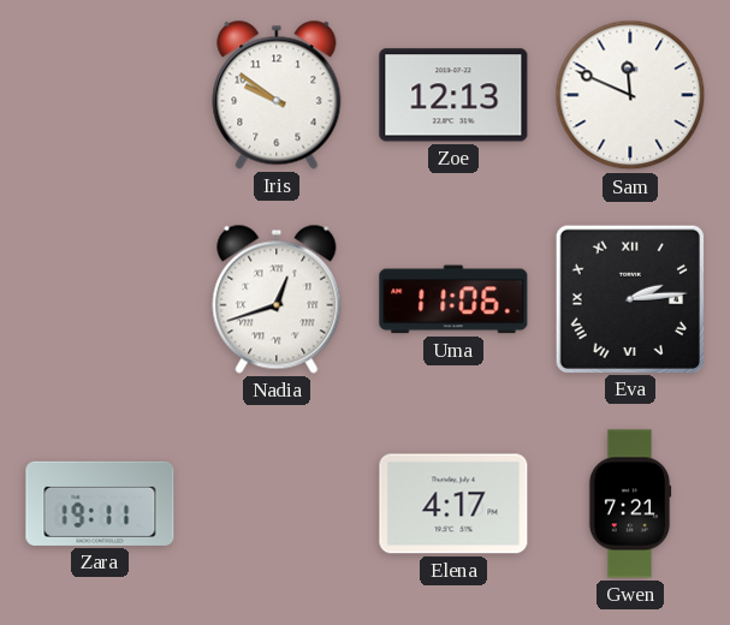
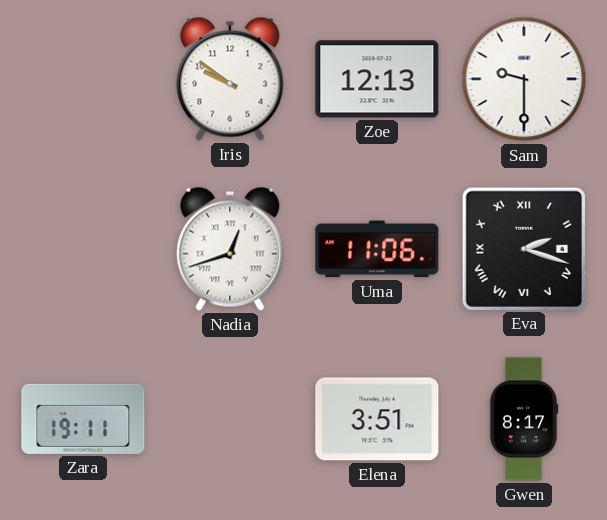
Sam: 11:49 -> 9:30
Eva: 2:14 -> 2:18
Elena: 4:17 -> 3:51
Gwen: 7:21 -> 8:17
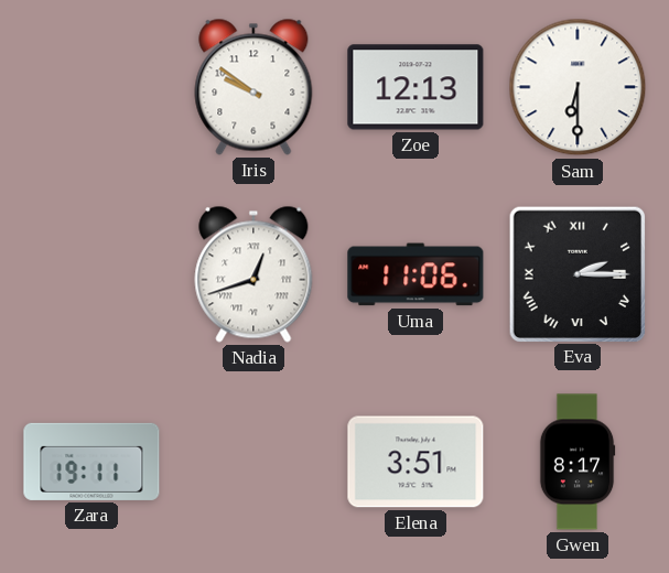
Sam: 9:30 -> 6:30
Eva: 2:18 -> 2:15
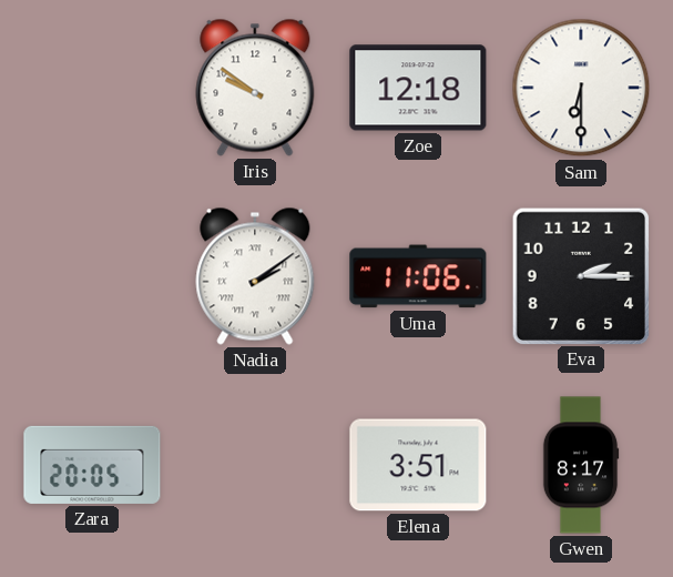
Zoe: 12:13 -> 12:18
Nadia: 12:42 -> 2:09
Eva numerals: Roman -> Arabic
Zara: 19:11 -> 20:05
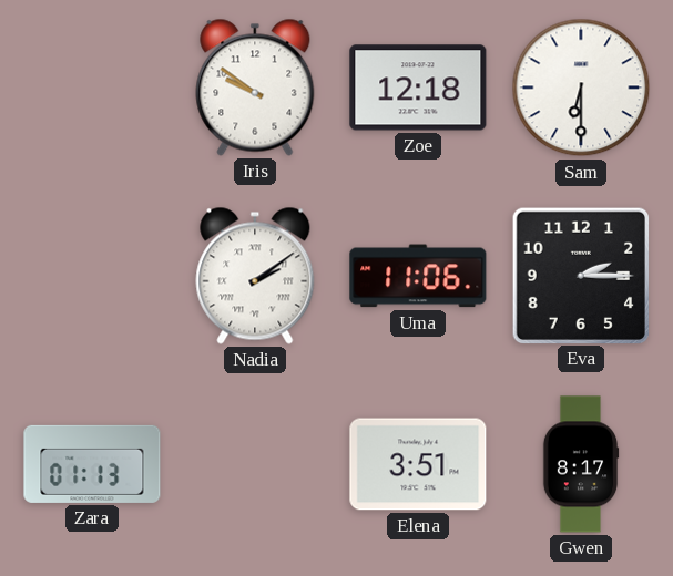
Zara: 20:05 -> 01:13
